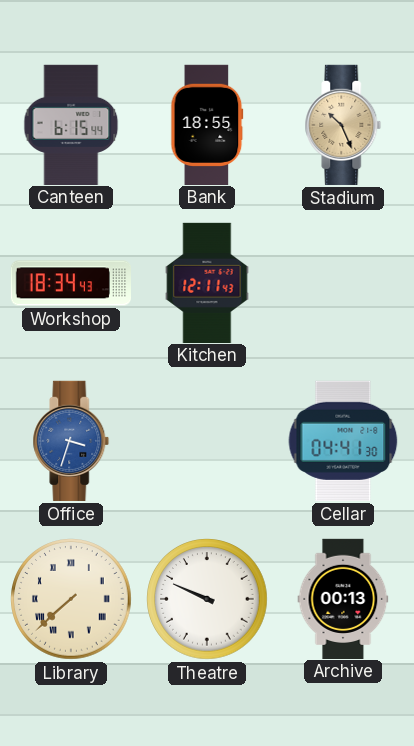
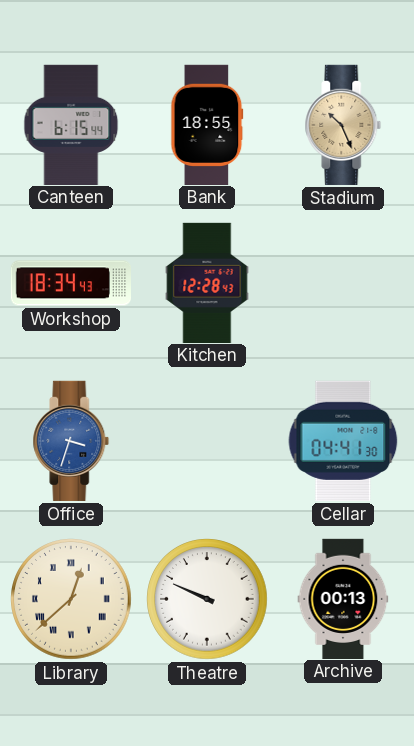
Kitchen: 12:11 -> 12:28
Library: 7:38 -> 12:38
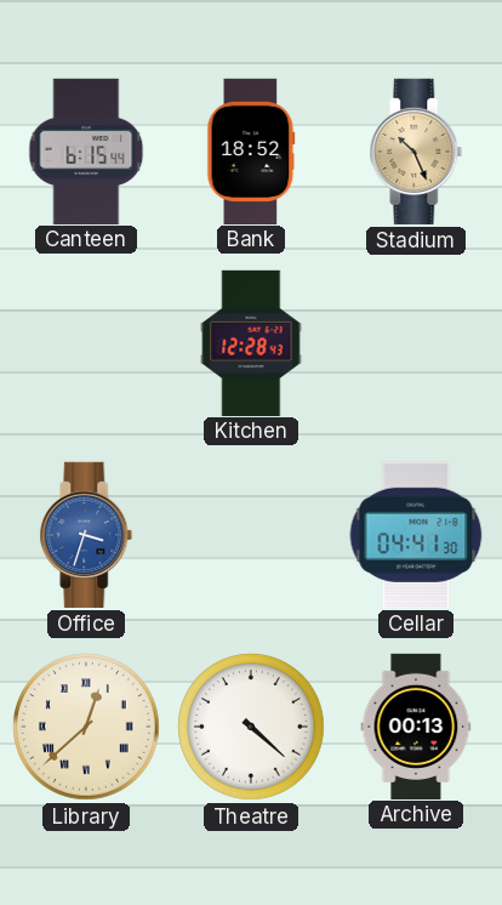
Bank: 18:55 -> 18:52
Workshop: 18:34 -> none
Theatre: 9:49 -> 4:22
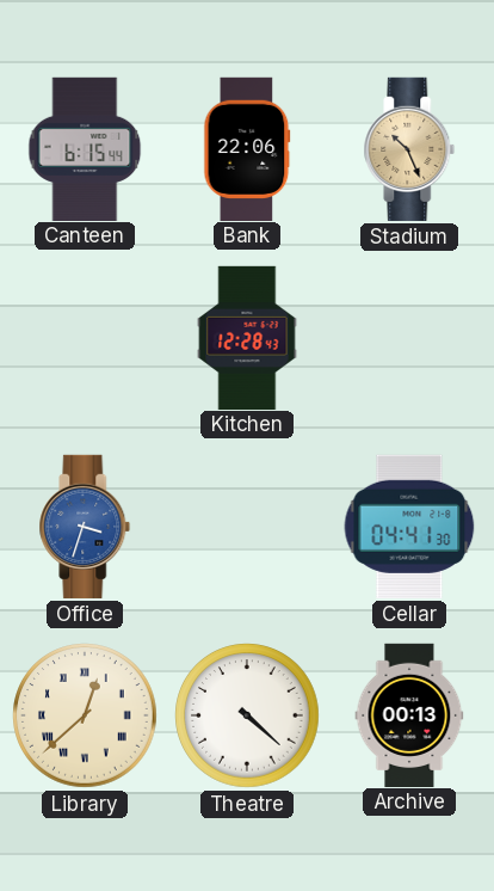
Bank: 18:52 -> 22:06
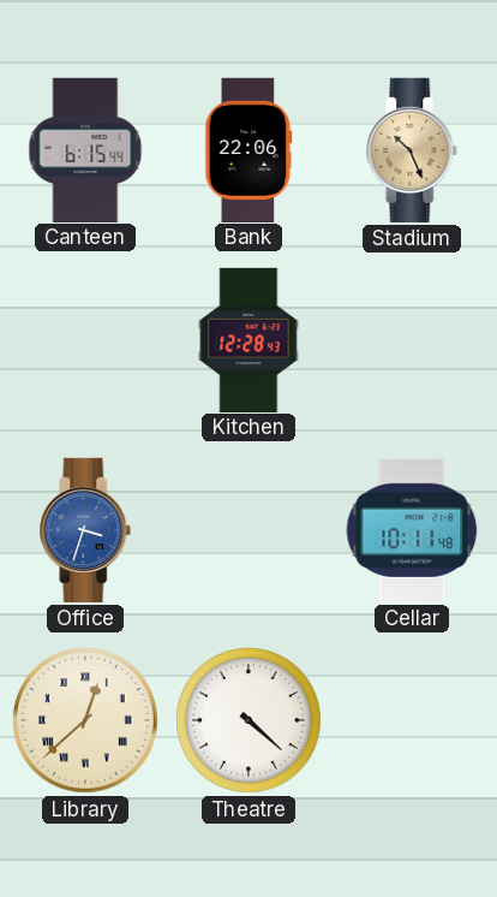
Cellar: 04:41 -> 10:11
Archive: 00:13 -> none
